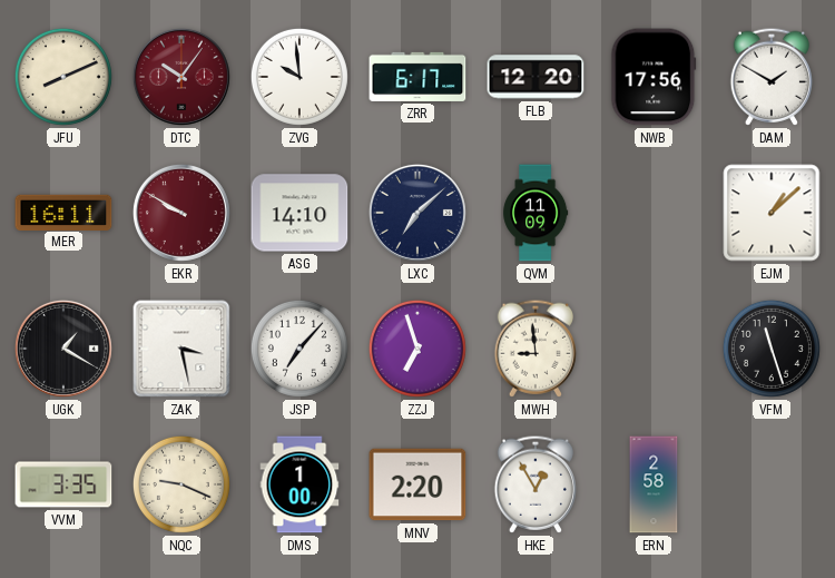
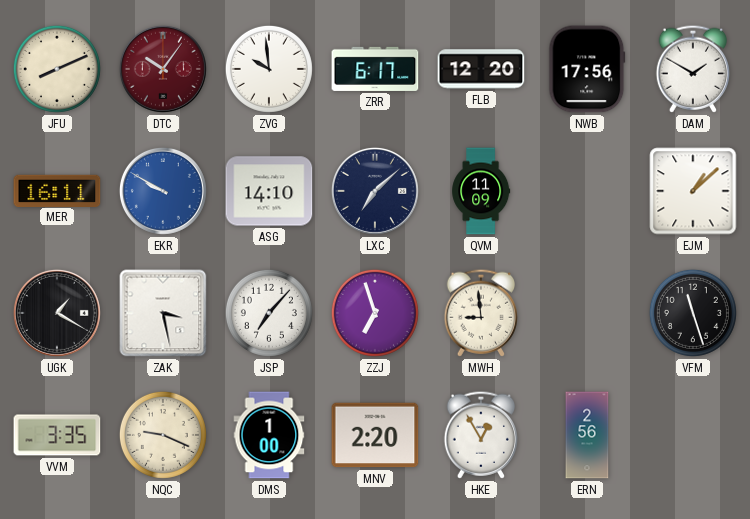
EKR dial: burgundy -> blue
ERN: 2:58 -> 2:56
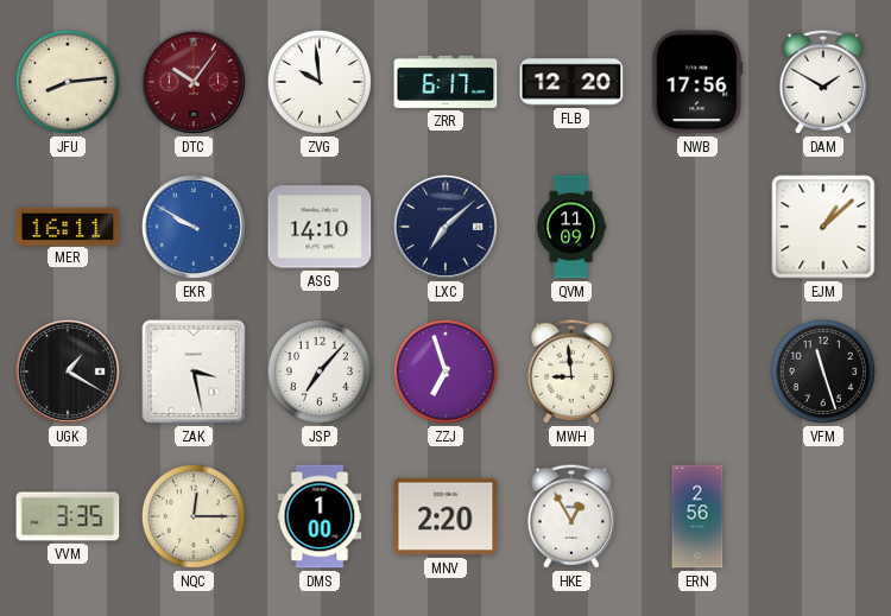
JFU: 8:11 -> 8:14
NQC: 9:19 -> 12:15
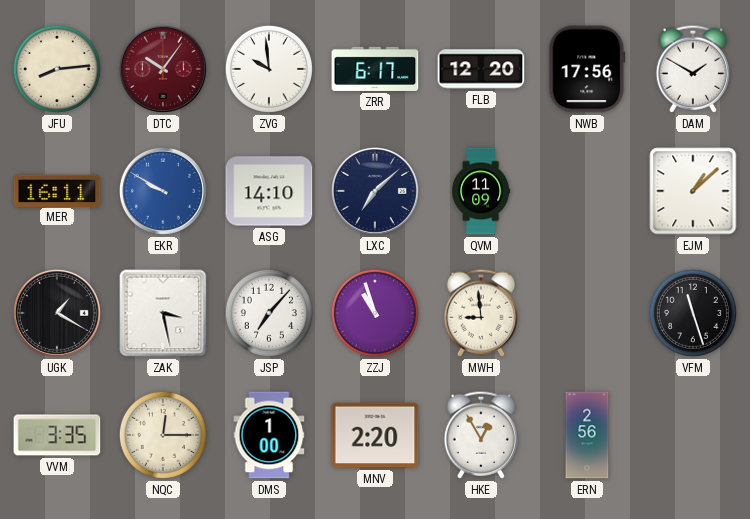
ZZJ: 6:57 -> 10:57
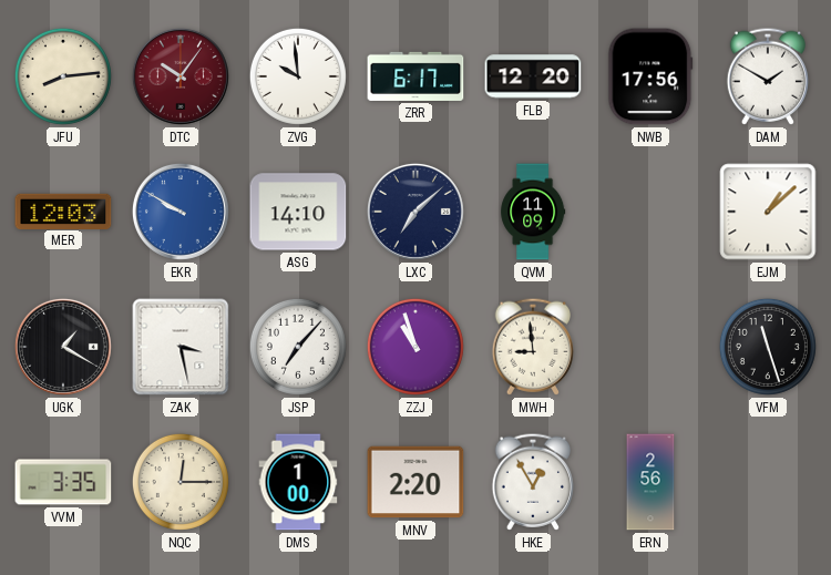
MER: 16:11 -> 12:03
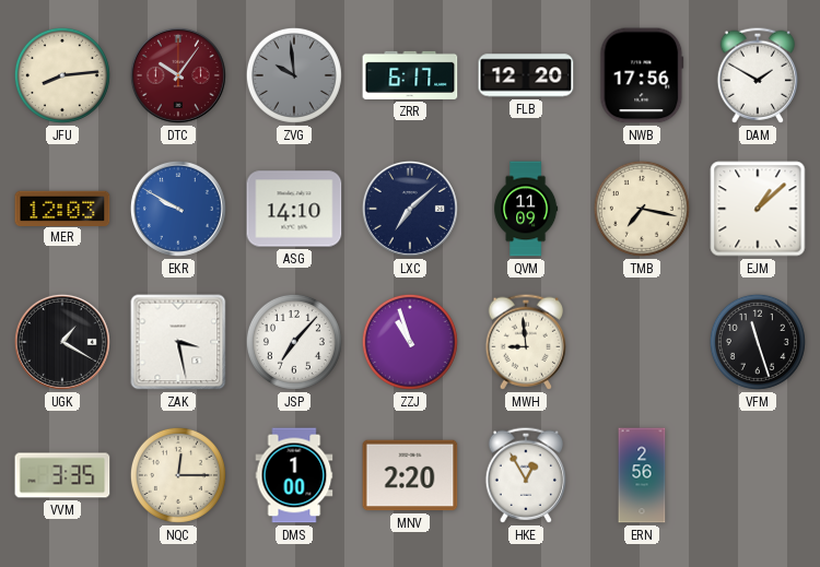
ZVG dial: white -> grey
TMB: none -> 7:17
